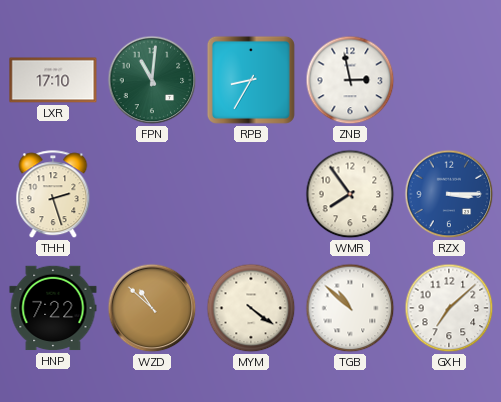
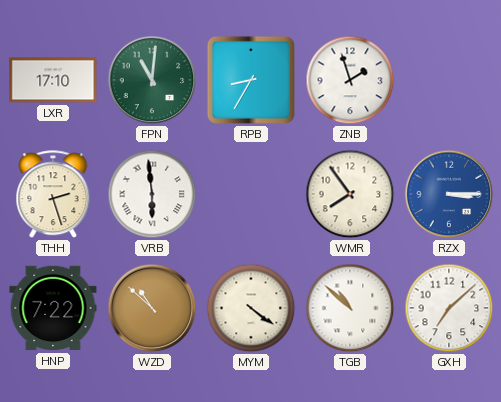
ZNB: 2:58 -> 1:57
VRB: none -> 5:59
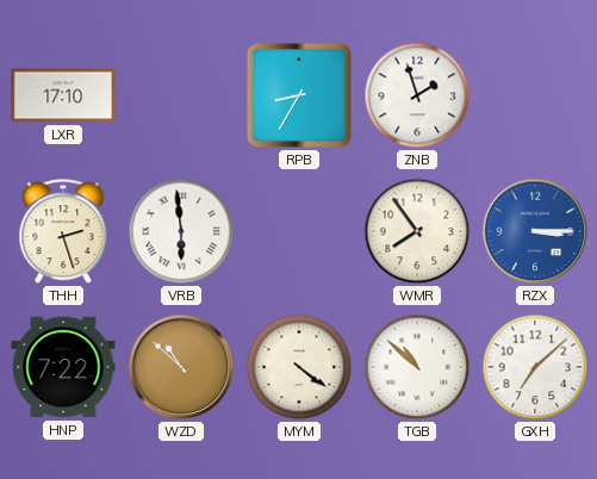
FPN: 11:01 -> none
